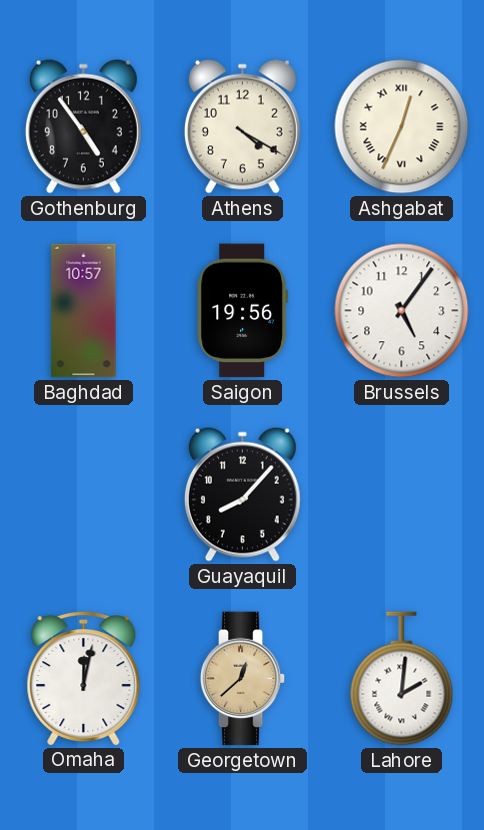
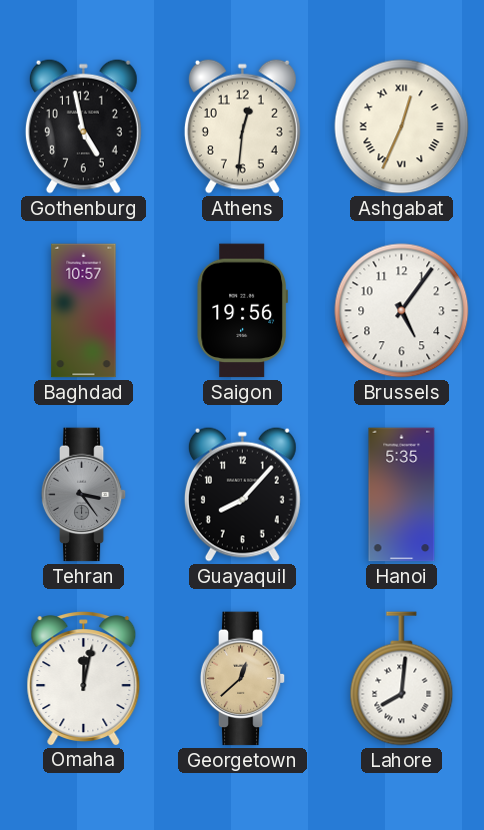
Gothenburg: 4:54 -> 4:58
Athens: 4:20 -> 12:31
Tehran: none -> 3:24
Hanoi: none -> 5:35
Lahore: 2:01 -> 8:01
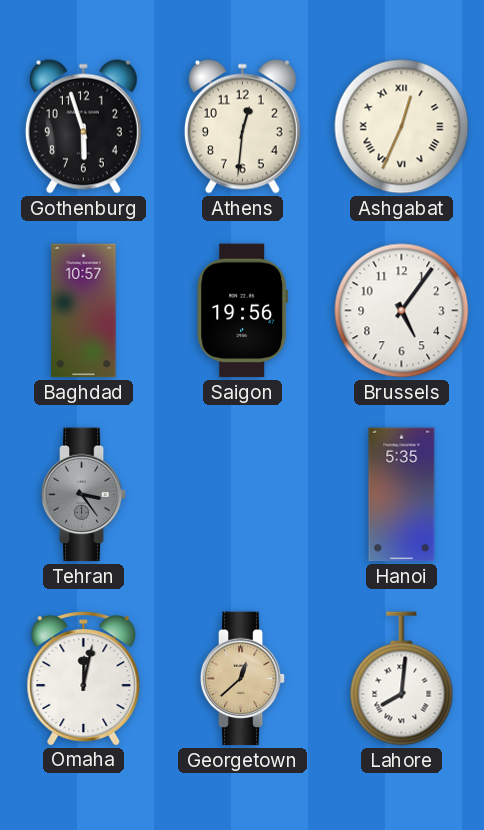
Gothenburg: 4:58 -> 5:57
Guayaquil: 8:07 -> none
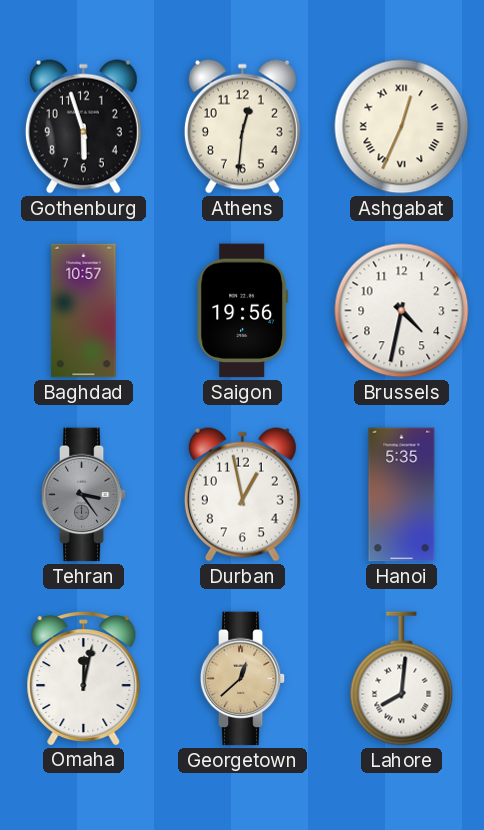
Brussels: 5:06 -> 4:32
Durban: none -> 12:58
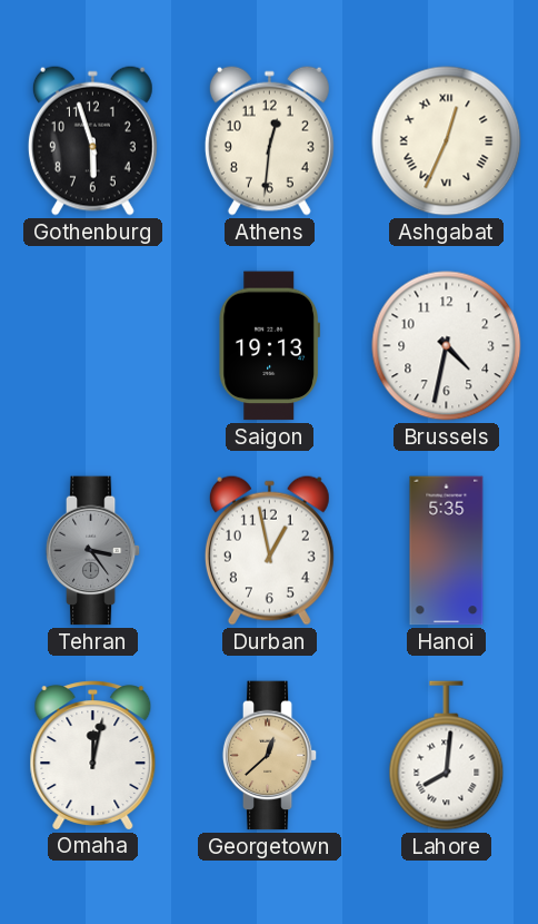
Baghdad: 10:57 -> none
Saigon: 19:56 -> 19:13
